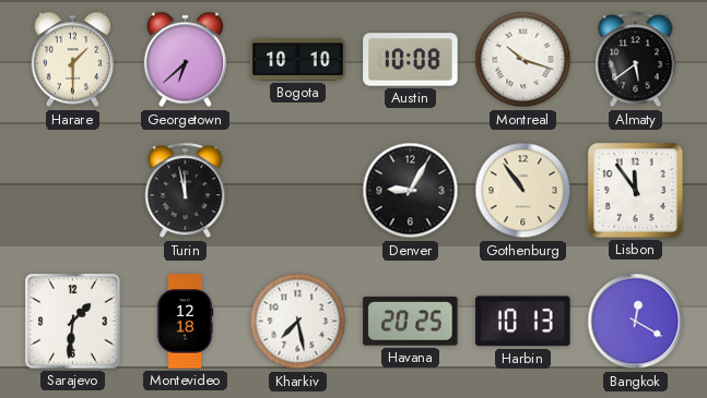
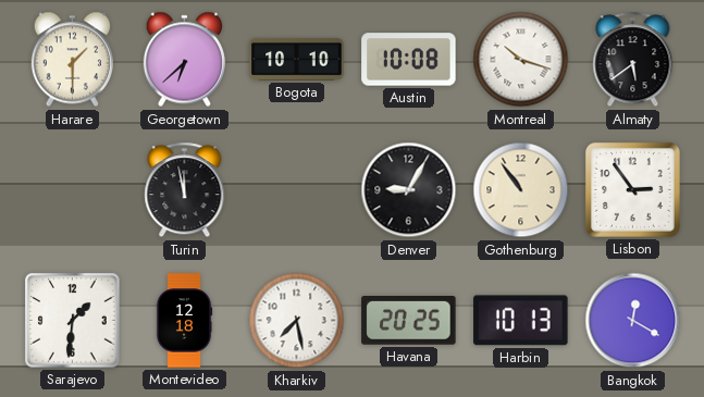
Lisbon: 11:54 -> 2:54
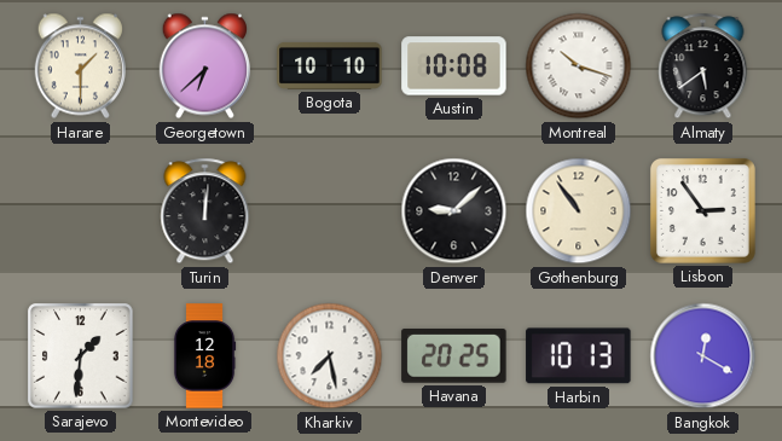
Turin: 11:58 -> 12:01
Denver: 9:05 -> 9:08
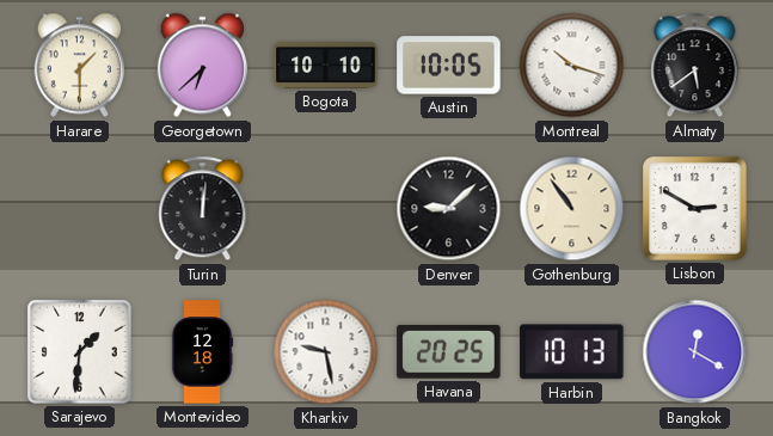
Austin: 10:08 -> 10:05
Lisbon: 2:54 -> 2:50
Kharkiv: 7:28 -> 9:28
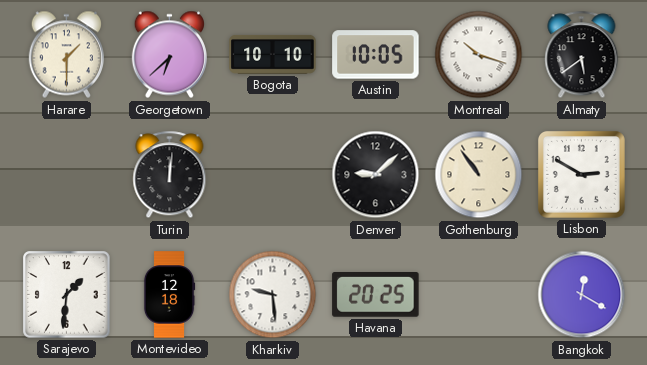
Kharkiv: 9:28 -> 9:29
Harbin: 10:13 -> none
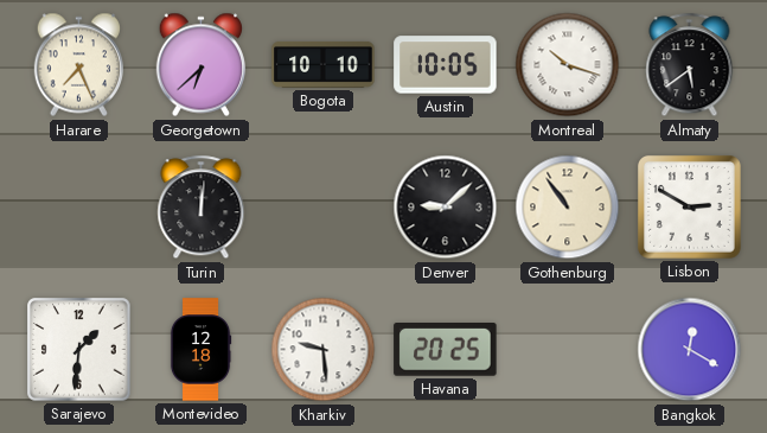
Harare: 1:30 -> 7:26
